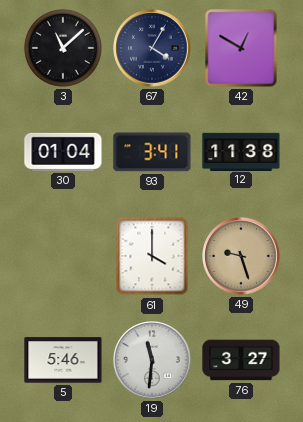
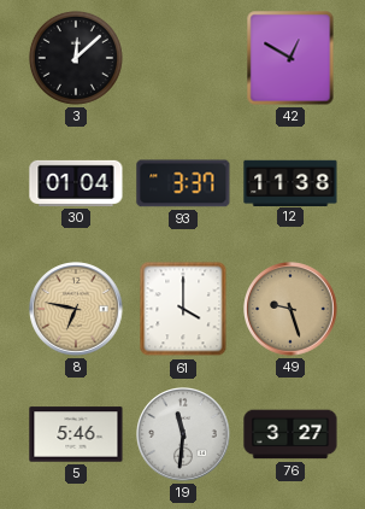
3: 11:08 -> 12:08
67: 4:05 -> none
93: 3:41 -> 3:37
8: none -> 6:47
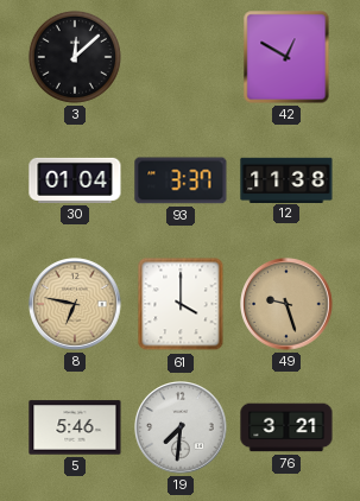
19: 11:31 -> 7:31
76: 3:27 -> 3:21
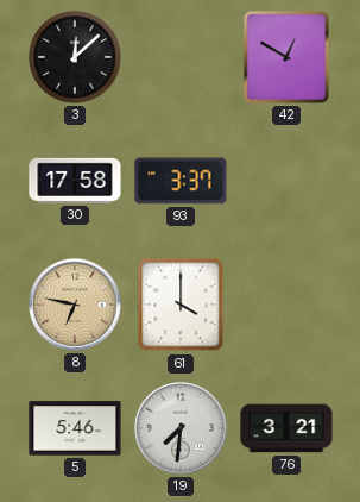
30: 01:04 -> 17:58
12: 11:38 -> none
49: 9:27 -> none
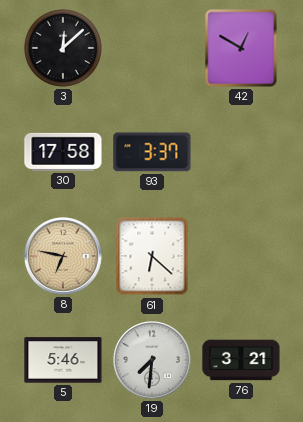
61: 4:00 -> 6:22
